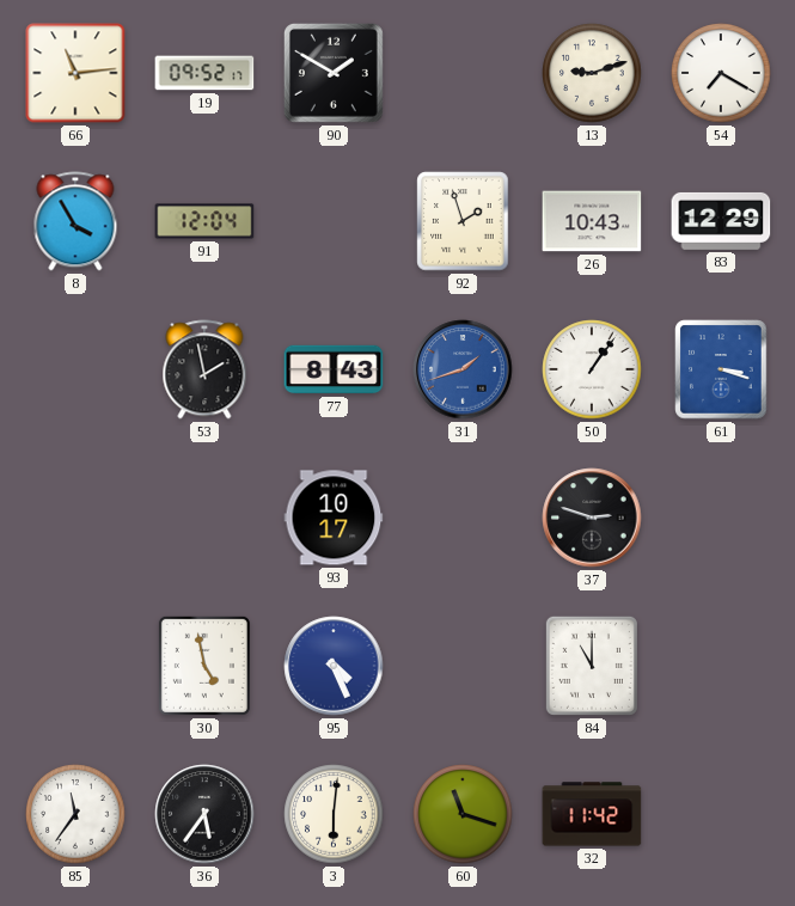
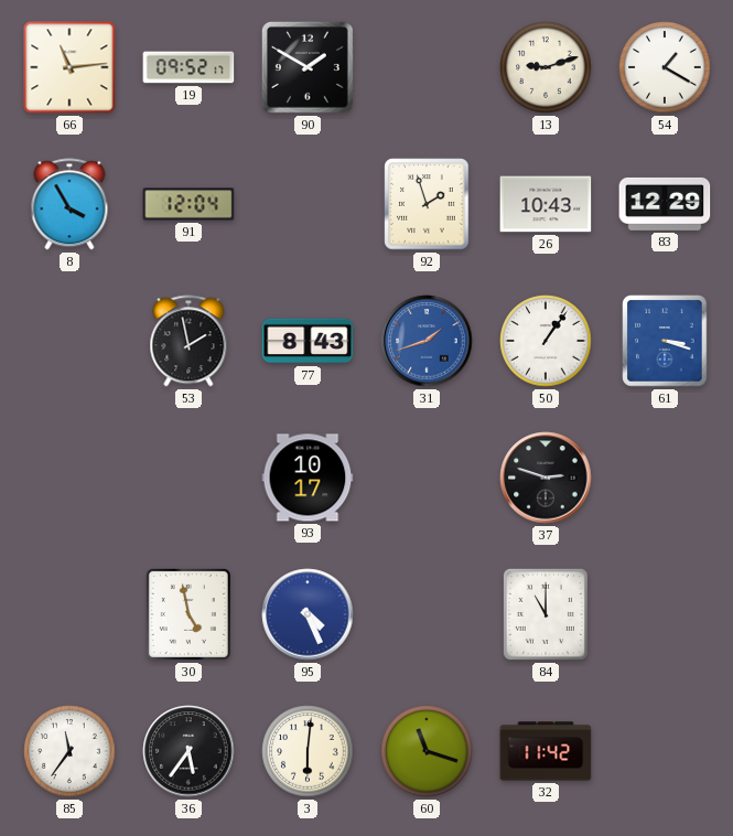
54: 7:20 -> 1:20
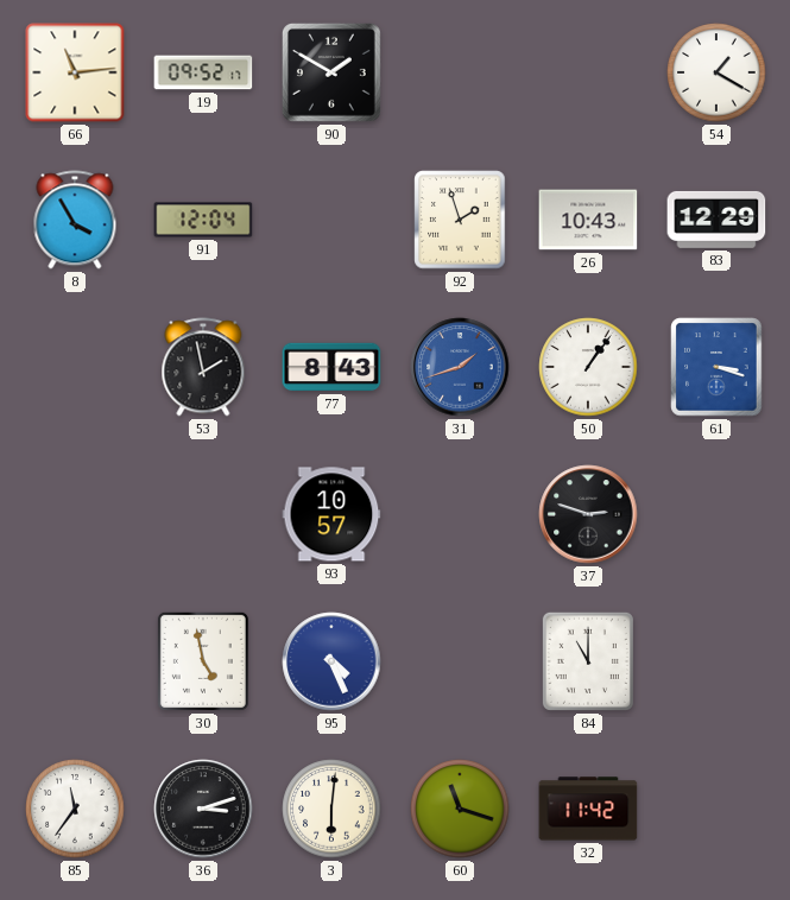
13: 9:12 -> none
93: 10:17 -> 10:57
36: 5:36 -> 3:12
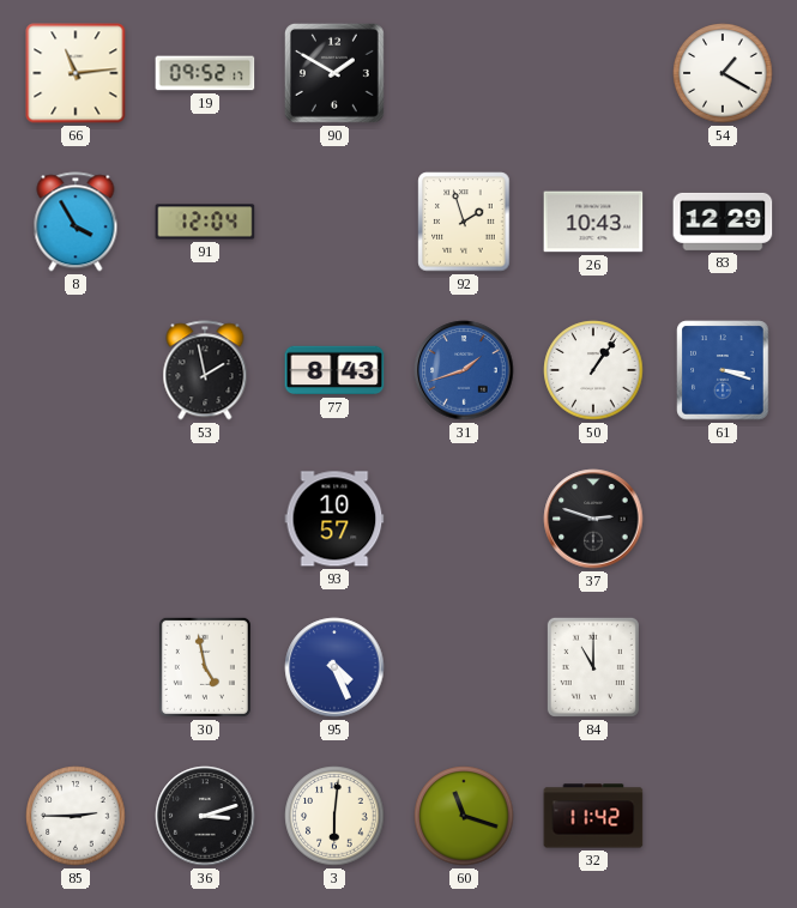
85: 11:36 -> 2:45
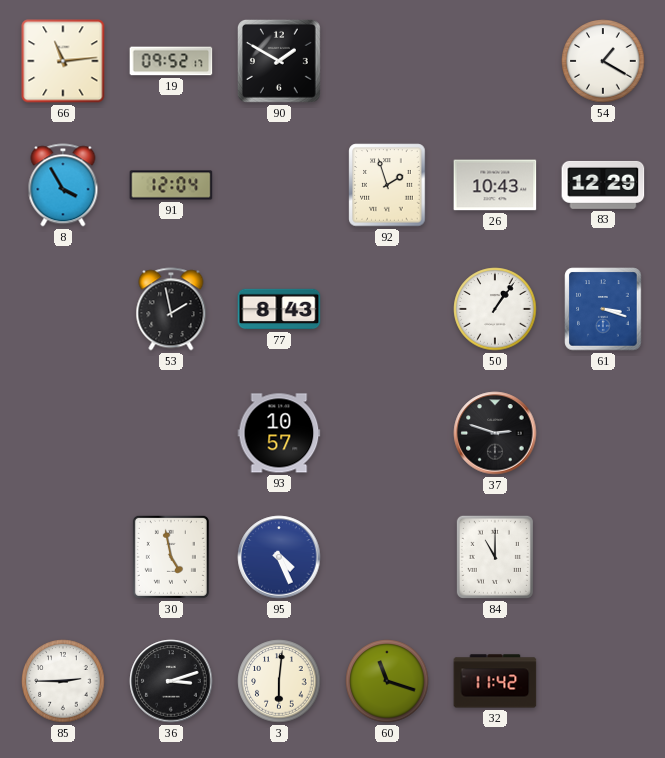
31: 1:42 -> none
